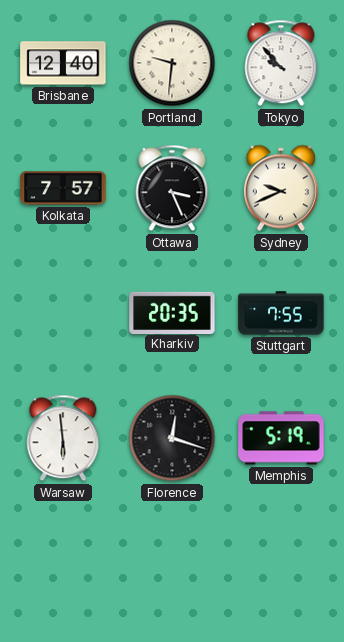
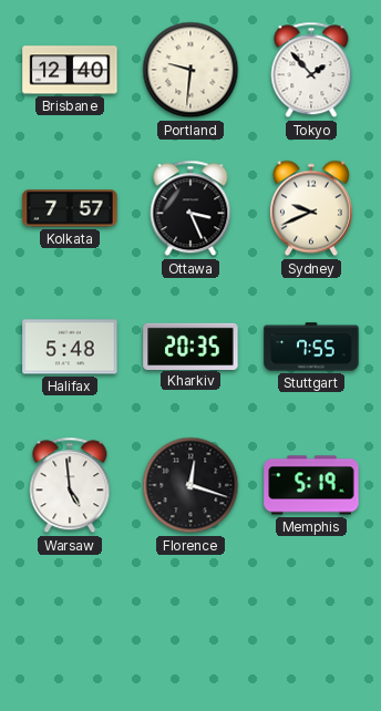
Tokyo: 9:53 -> 1:53
Halifax: none -> 5:48
Warsaw: 5:59 -> 4:59
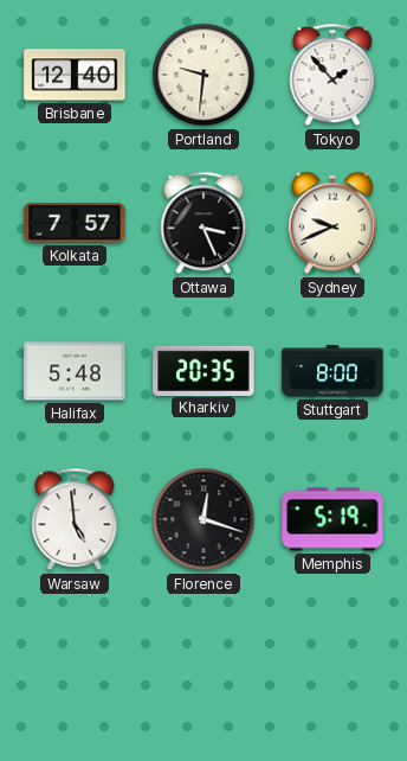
Stuttgart: 7:55 -> 8:00
